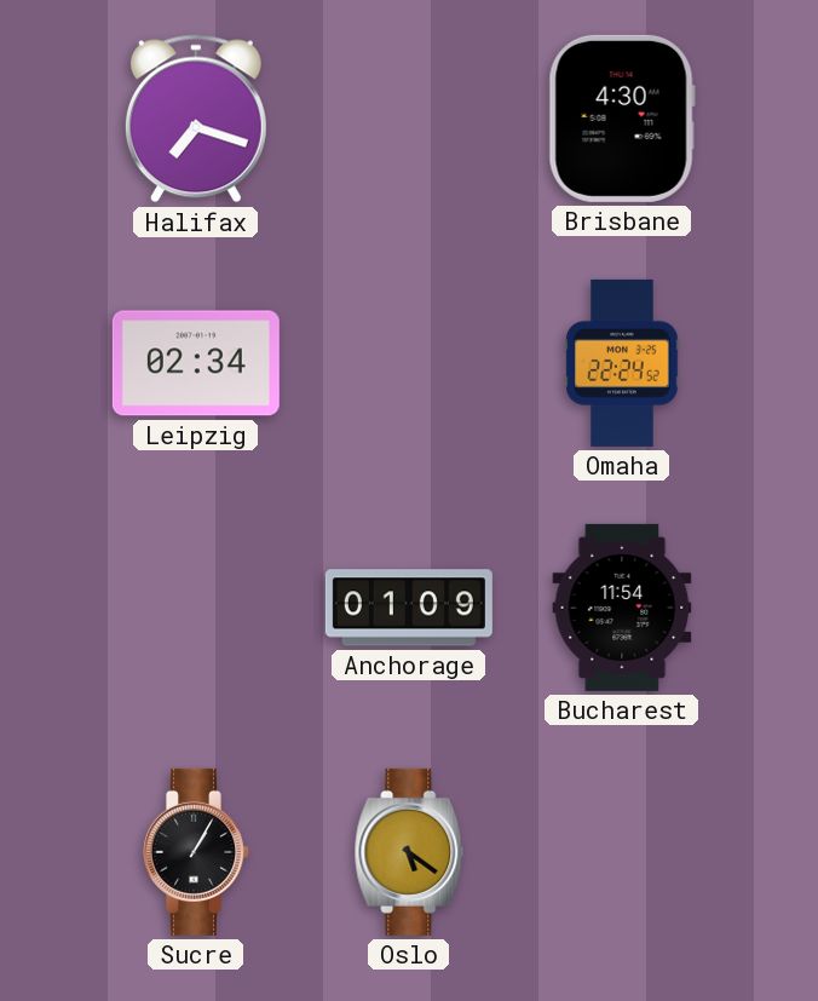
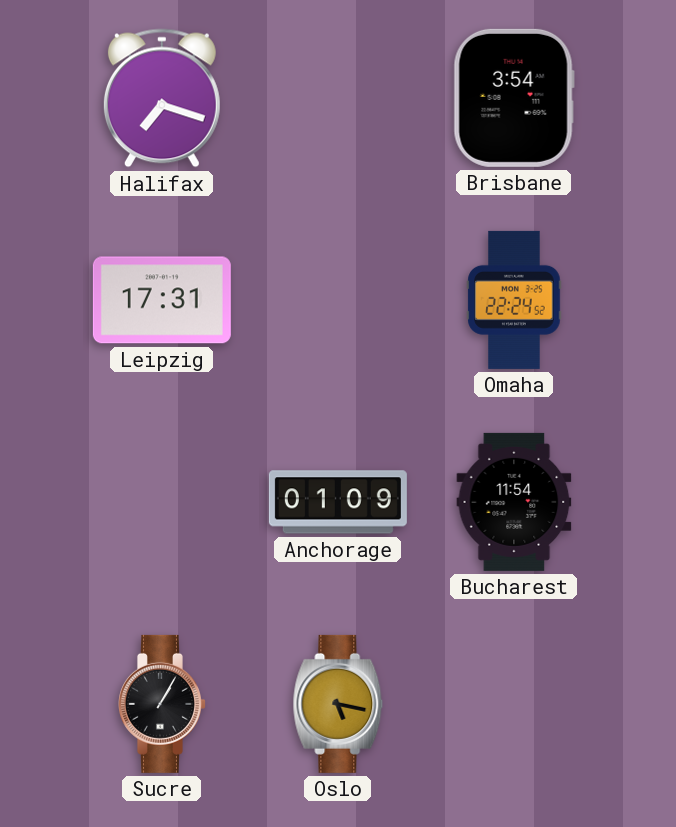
Brisbane: 4:30 -> 3:54
Leipzig: 02:34 -> 17:31
Oslo: 5:21 -> 5:17
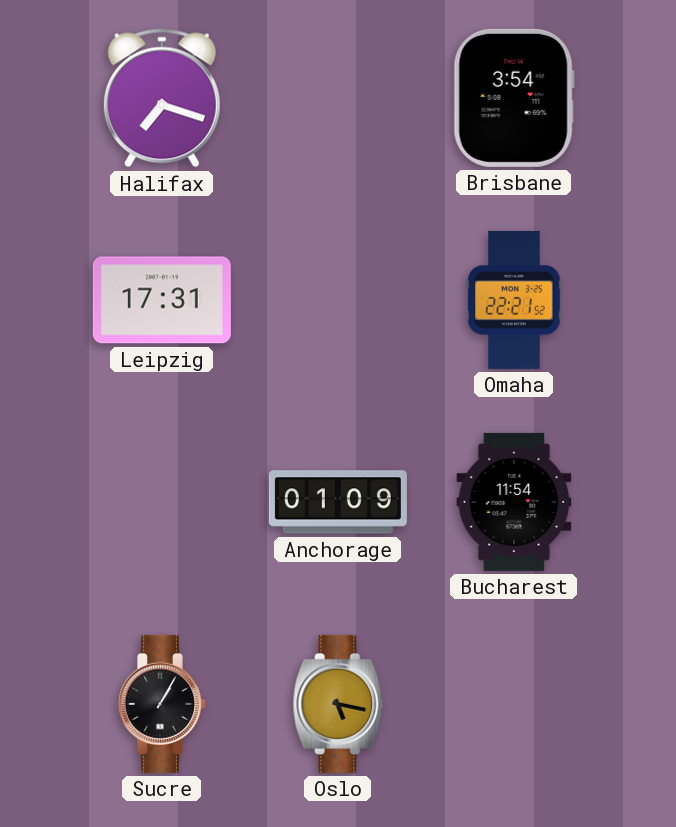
Omaha: 22:24 -> 22:21
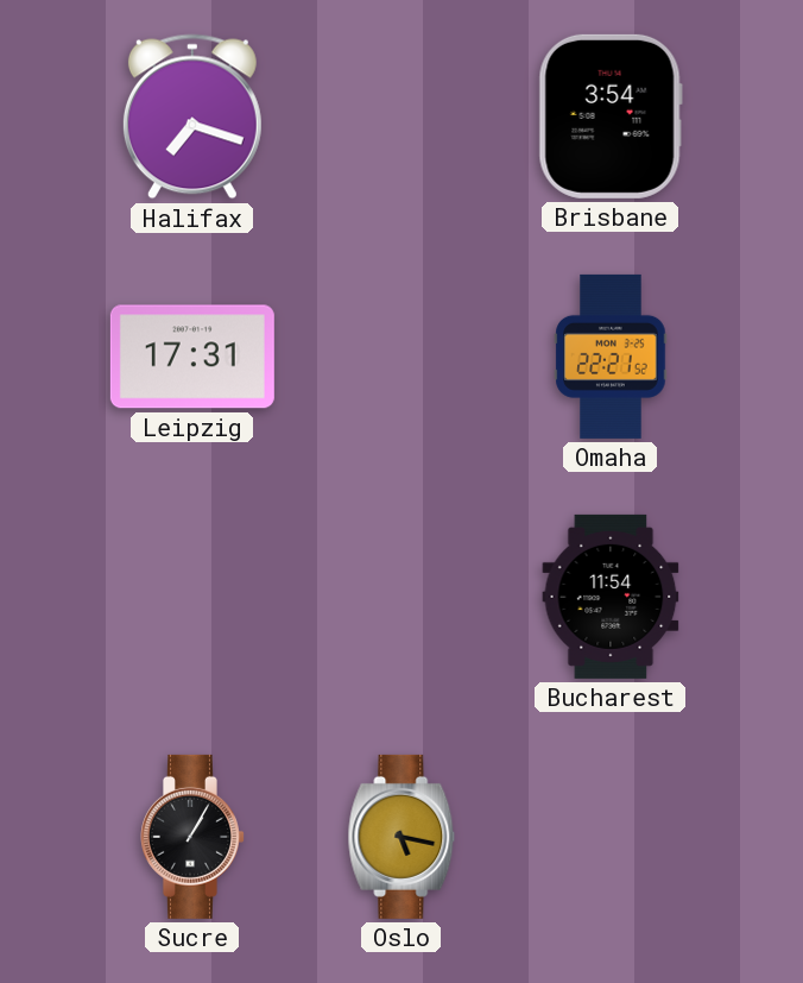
Anchorage: 01:09 -> none
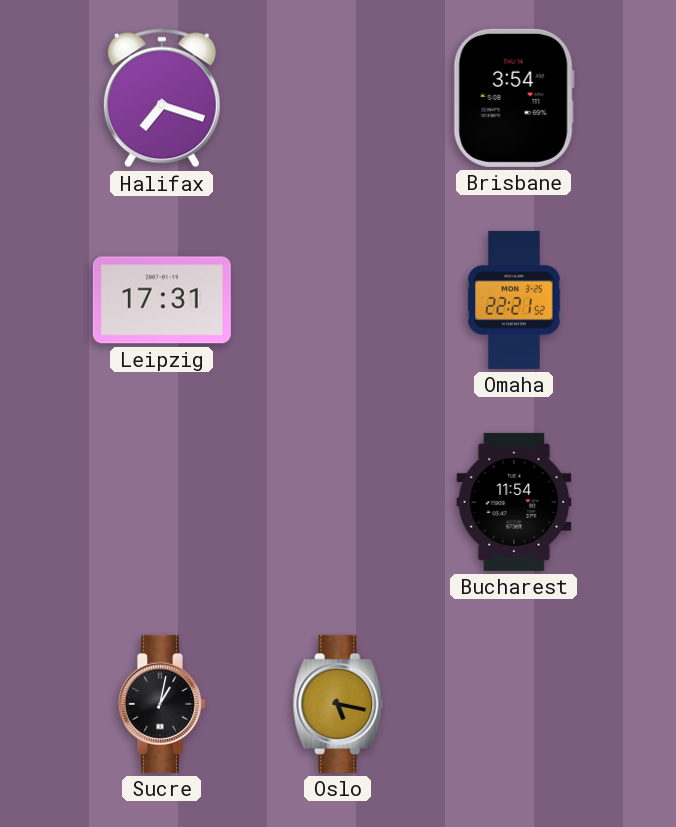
Sucre: 1:05 -> 1:02
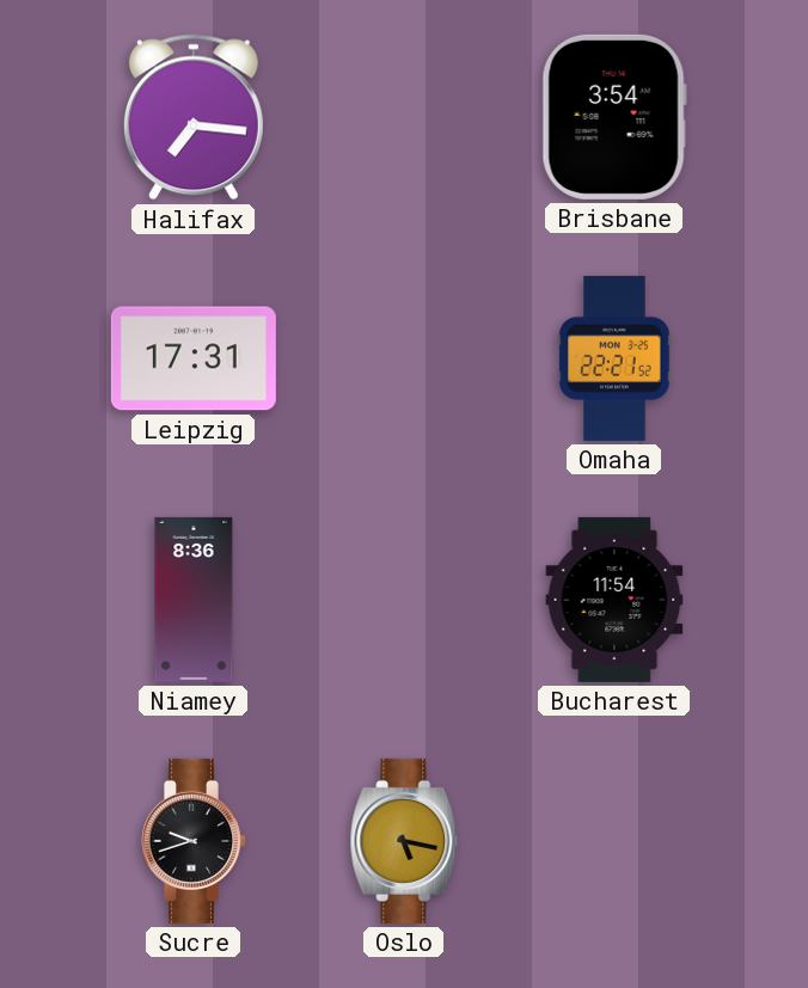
Halifax: 7:18 -> 7:16
Niamey: none -> 8:36
Sucre: 1:02 -> 9:42
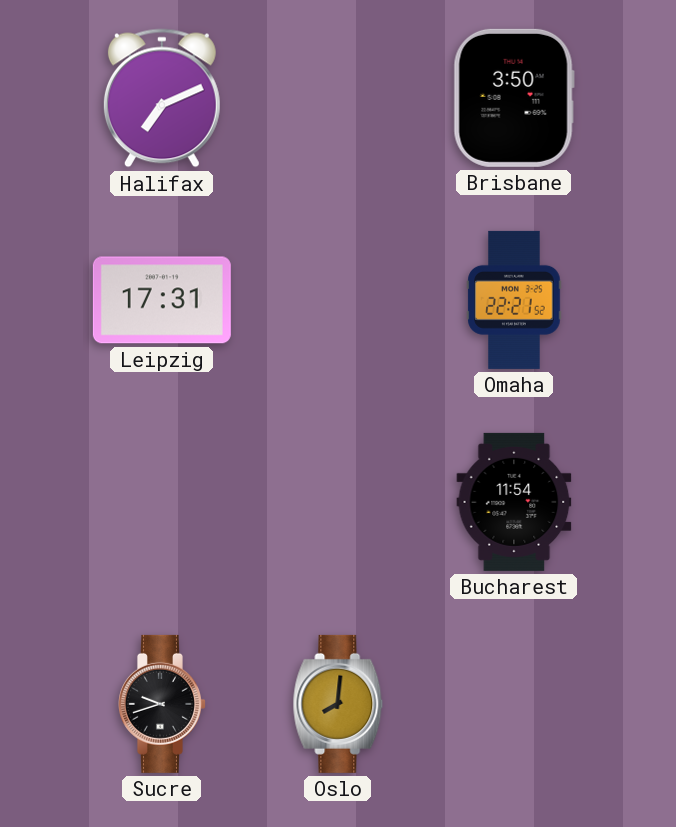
Halifax: 7:16 -> 7:11
Brisbane: 3:54 -> 3:50
Niamey: 8:36 -> none
Oslo: 5:17 -> 8:01
